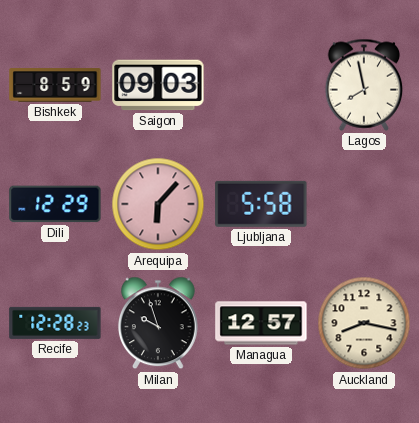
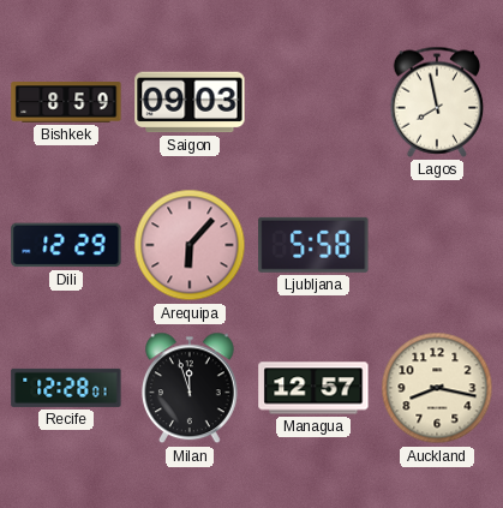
Recife: 12:28:23 -> 12:28:01
Milan: 9:57 -> 11:57
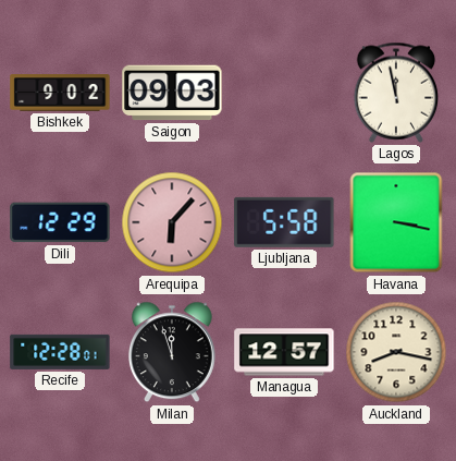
Bishkek: 8:59 -> 9:02
Lagos: 7:58 -> 11:58
Havana: none -> 3:17
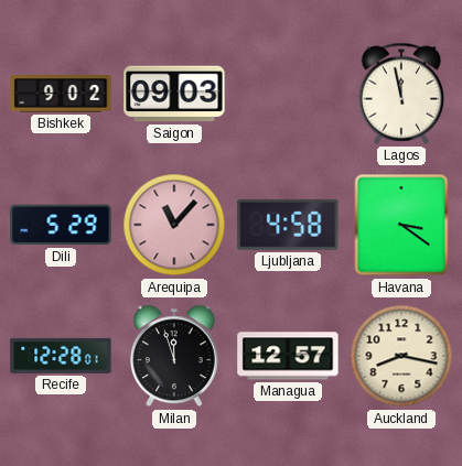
Dili: 12:29 -> 5:29
Arequipa: 6:07 -> 11:07
Ljubljana: 5:58 -> 4:58
Havana: 3:17 -> 3:21
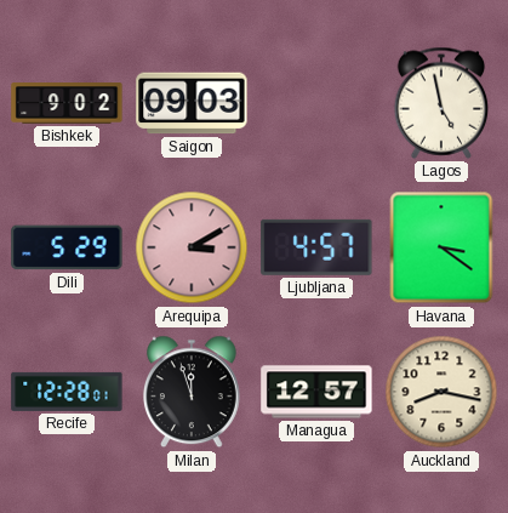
Lagos: 11:58 -> 4:58
Arequipa: 11:07 -> 3:10
Ljubljana: 4:58 -> 4:57
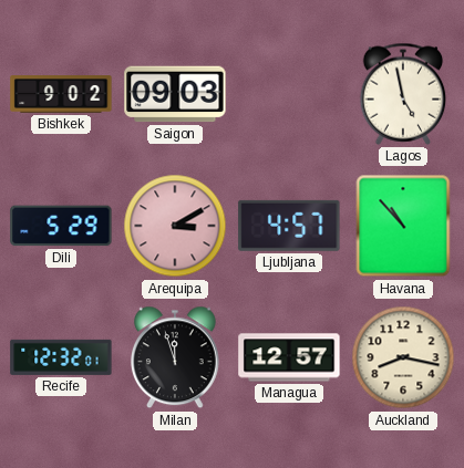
Havana: 3:21 -> 10:53
Recife: 12:28 -> 12:32
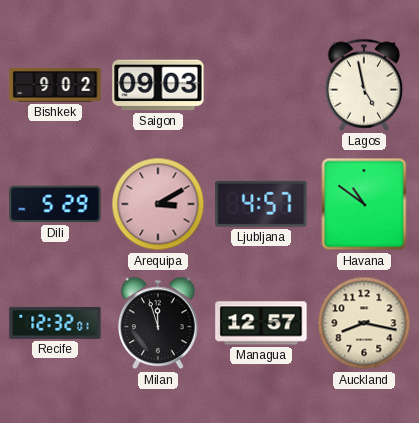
Havana: 10:53 -> 10:51
